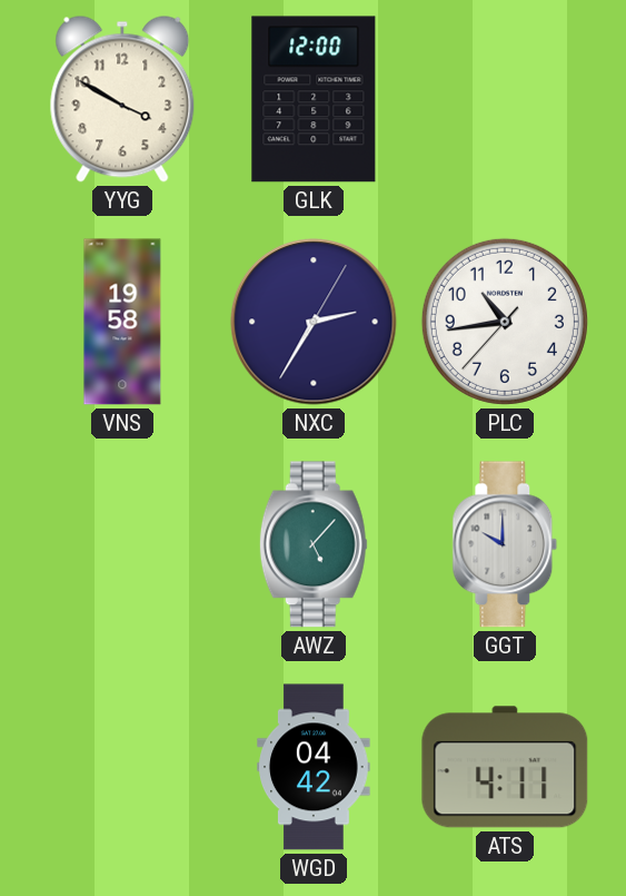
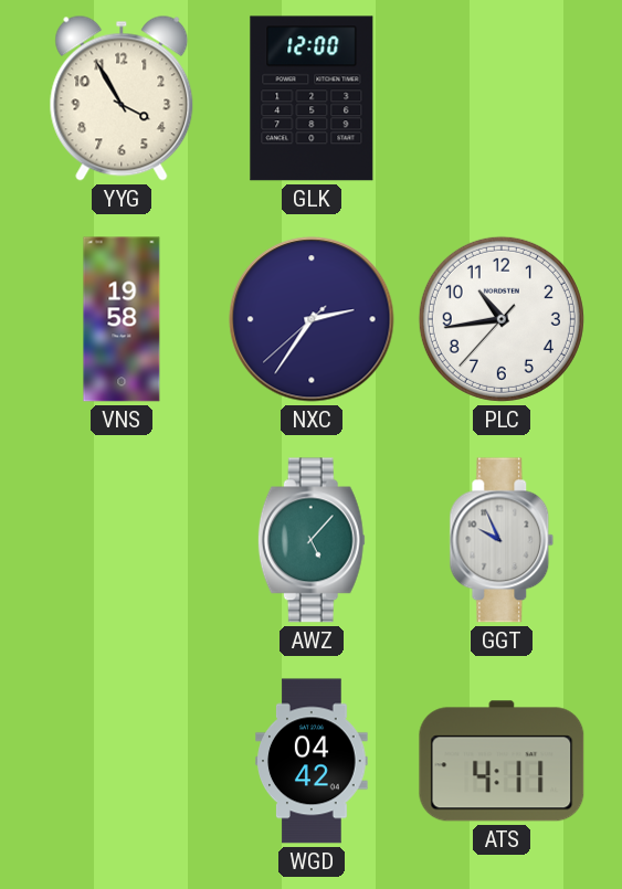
YYG: 3:50 -> 3:55
NXC: 2:35:05 -> 2:35:38
GGT: 10:00 -> 9:56
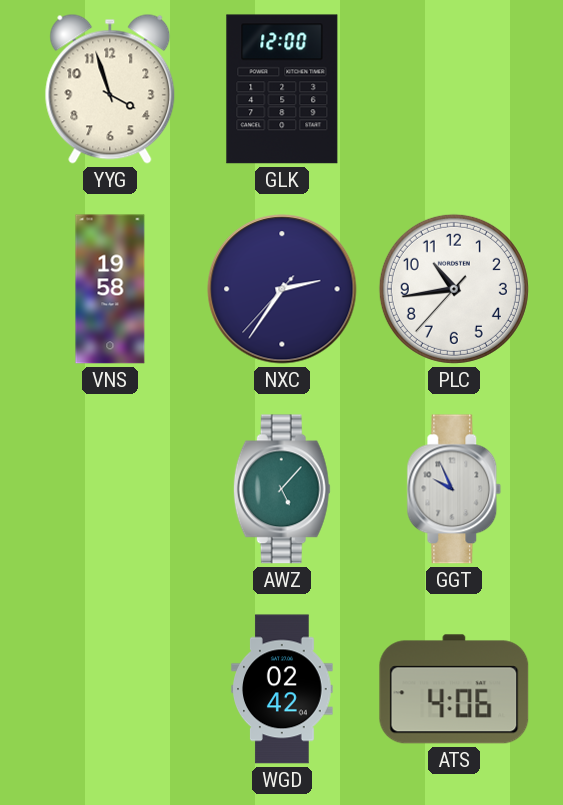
YYG: 3:55 -> 3:57
NXC: 2:35:38 -> 2:35:37
WGD: 04:42 -> 02:42
ATS: 4:11 -> 4:06
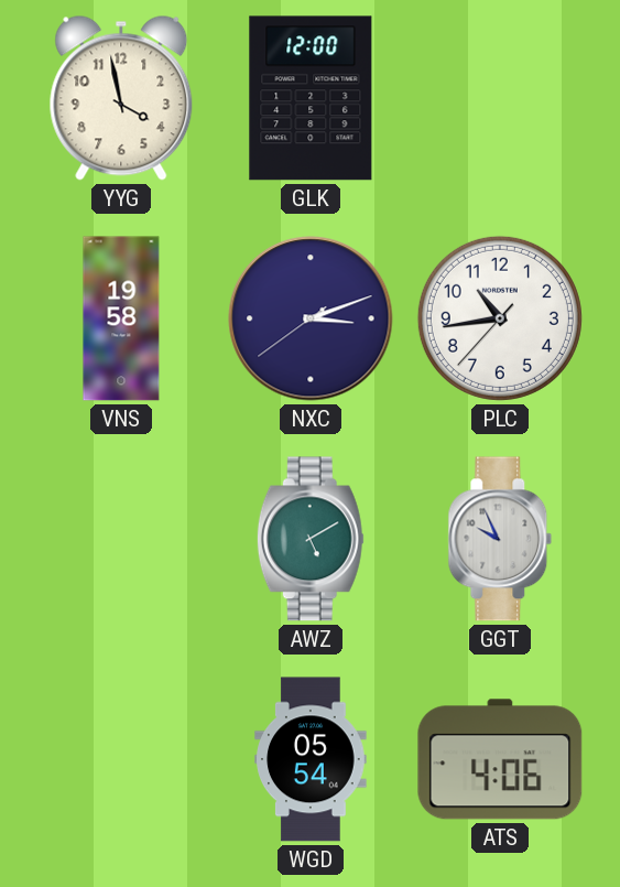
YYG: 3:57 -> 3:58
NXC: 2:35 -> 3:11
AWZ: 5:07 -> 5:10
WGD: 02:42 -> 05:54
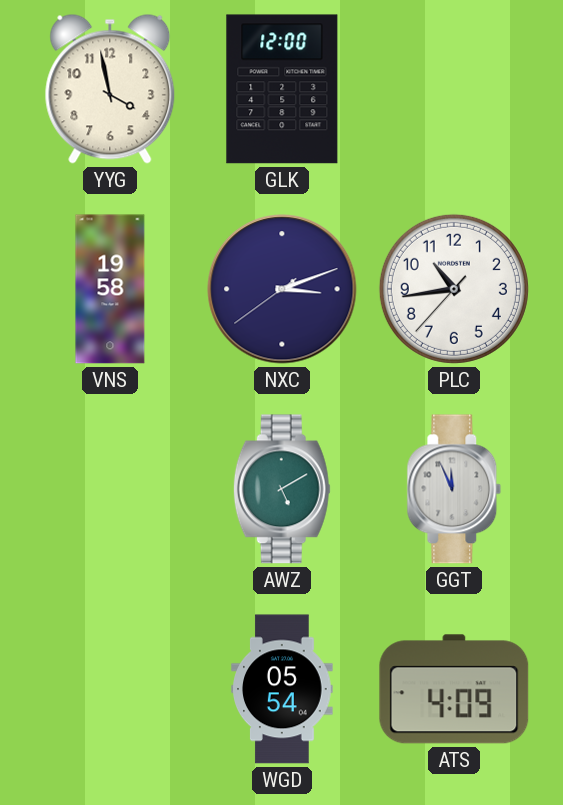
GGT: 9:56 -> 11:56
ATS: 4:06 -> 4:09
